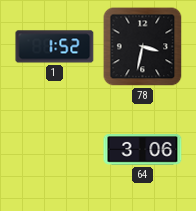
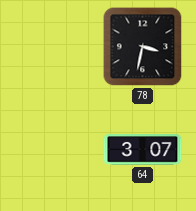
1: 1:52 -> none
64: 3:06 -> 3:07
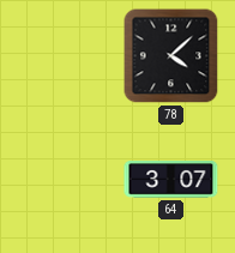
78: 3:32 -> 4:08
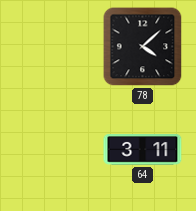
64: 3:07 -> 3:11
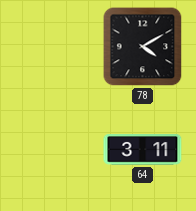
78: 4:08 -> 4:10
